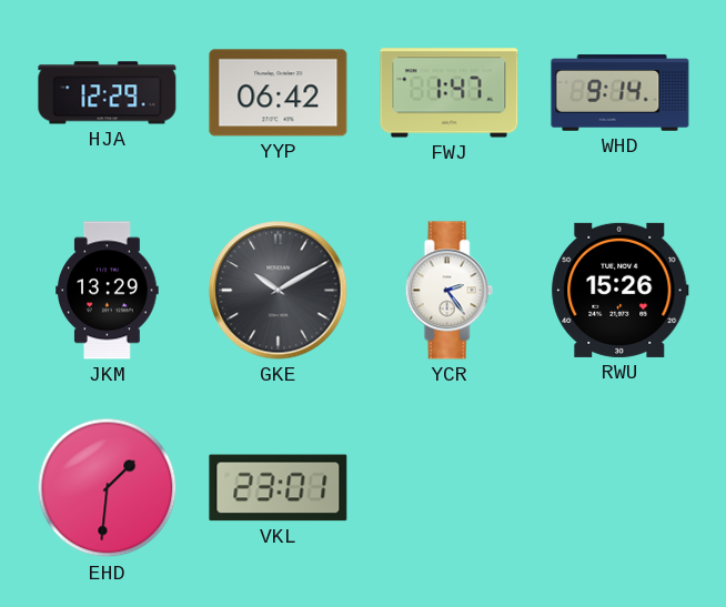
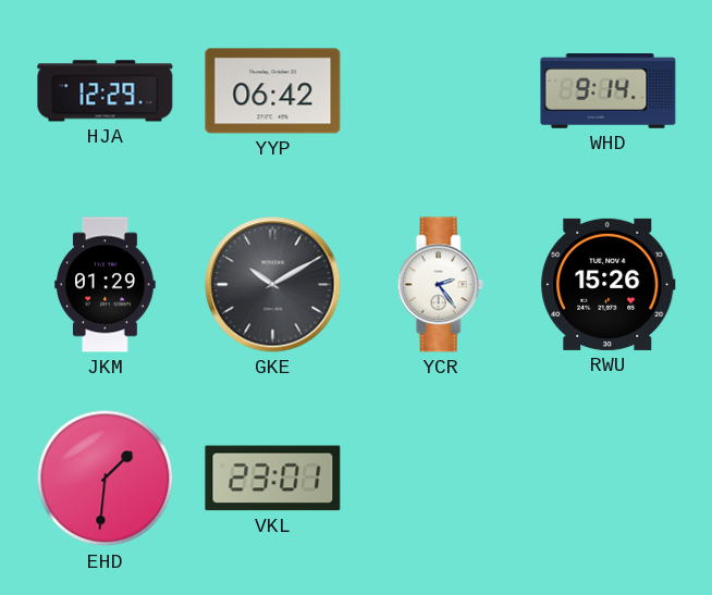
FWJ: 1:47 -> none
JKM: 13:29 -> 01:29
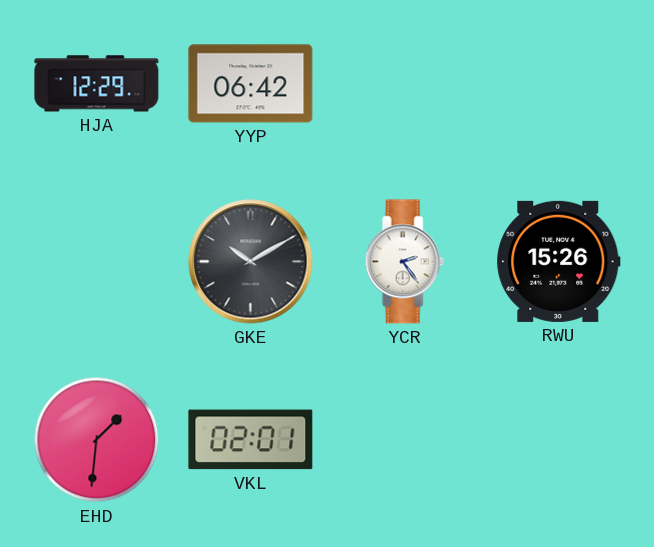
WHD: 9:14 -> none
JKM: 01:29 -> none
VKL: 23:01 -> 02:01
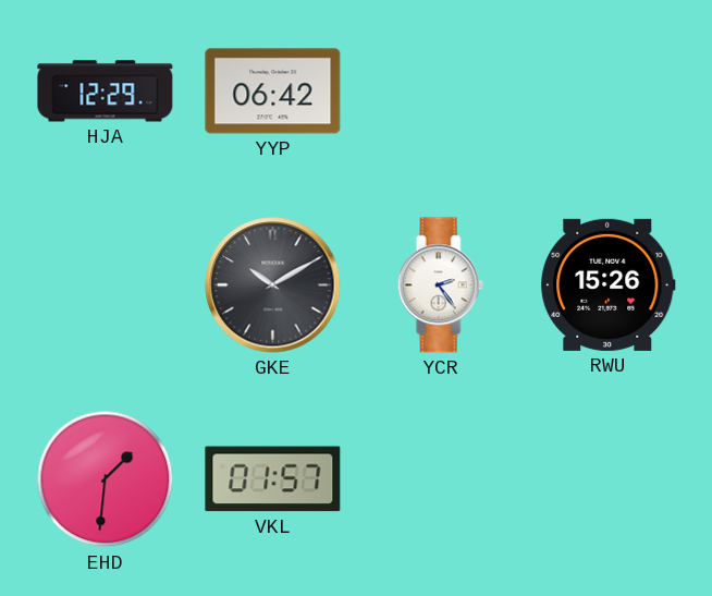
VKL: 02:01 -> 01:57
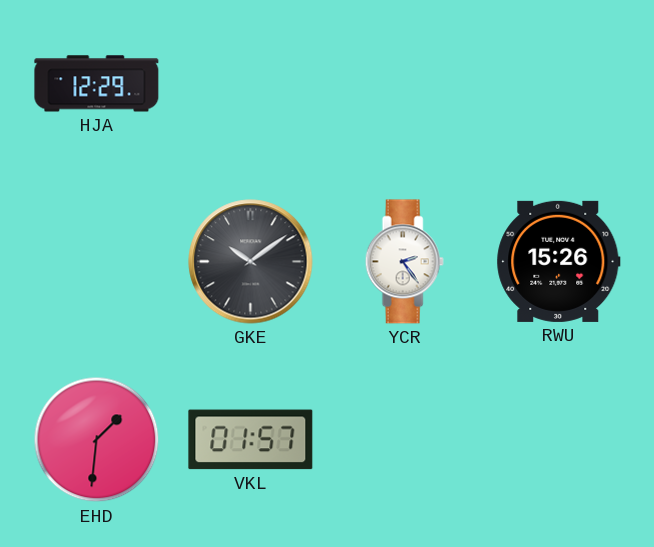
YYP: 06:42 -> none
GKE: 10:10 -> 10:09
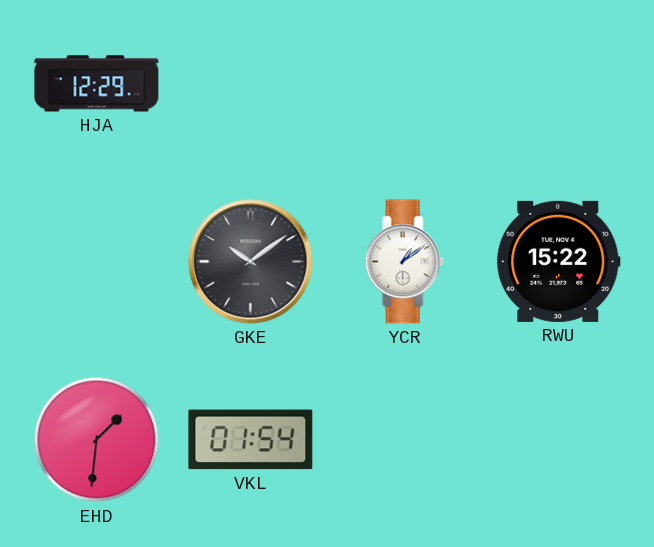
YCR: 2:24 -> 1:09
RWU: 15:26 -> 15:22
VKL: 01:57 -> 01:54
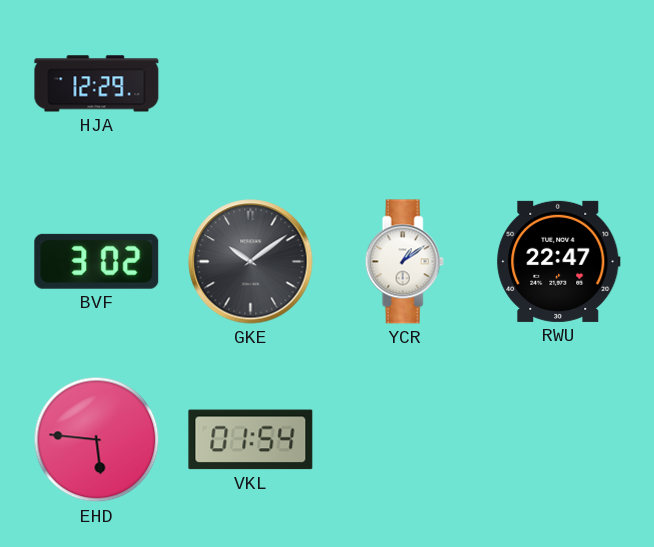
BVF: none -> 3:02
RWU: 15:22 -> 22:47
EHD: 1:31 -> 5:46
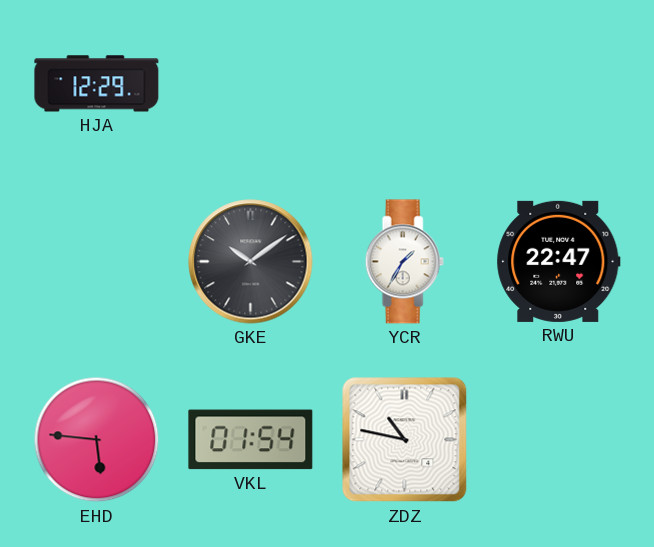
BVF: 3:02 -> none
YCR: 1:09 -> 1:35
ZDZ: none -> 10:47
